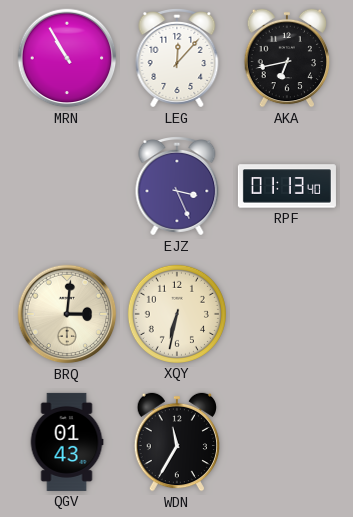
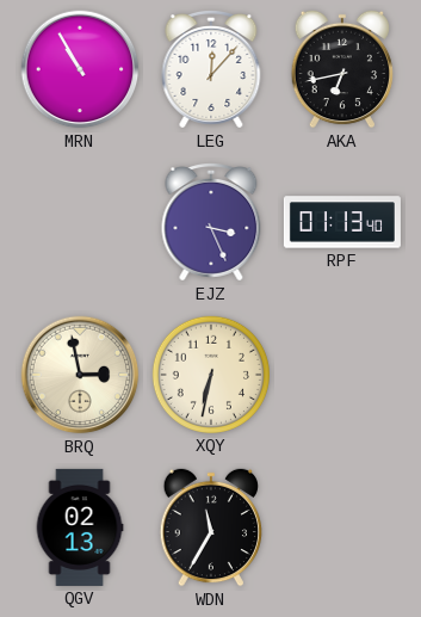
BRQ: 3:01 -> 2:58
QGV: 01:43 -> 02:13
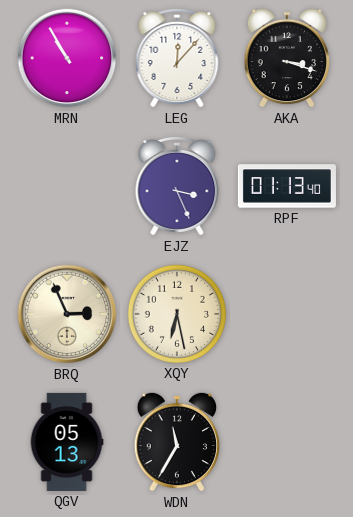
AKA: 6:43 -> 3:18
BRQ: 2:58 -> 2:56
XQY: 6:32 -> 6:28
QGV: 02:13 -> 05:13
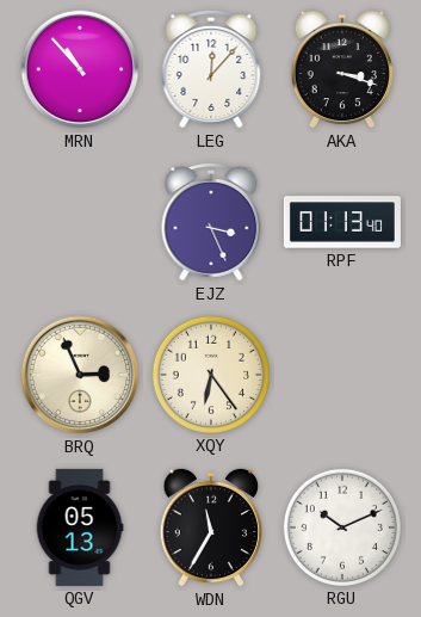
MRN: 10:55 -> 10:53
XQY: 6:28 -> 6:24
RGU: none -> 10:11
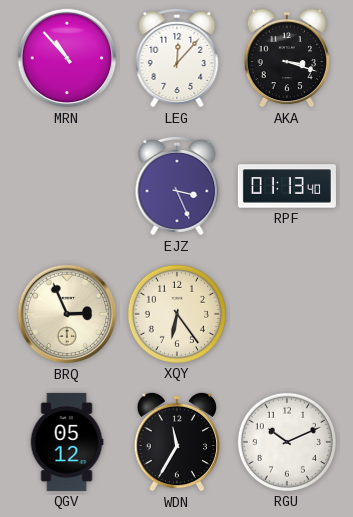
QGV: 05:13 -> 05:12
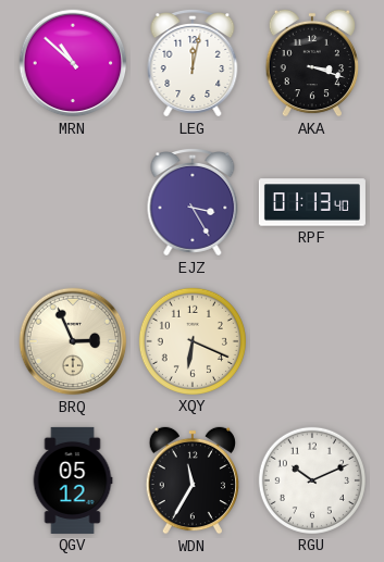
MRN: 10:53 -> 10:52
LEG: 12:07 -> 12:02
EJZ: 3:26 -> 3:25
XQY: 6:24 -> 6:19
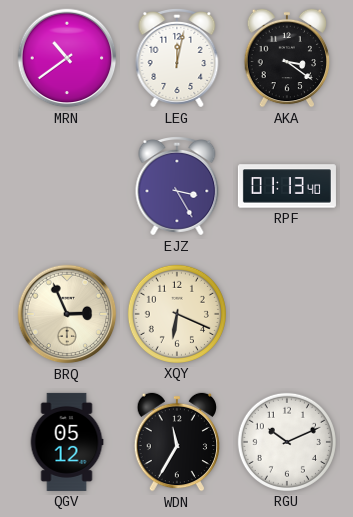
MRN: 10:52 -> 10:39
AKA: 3:18 -> 3:21
